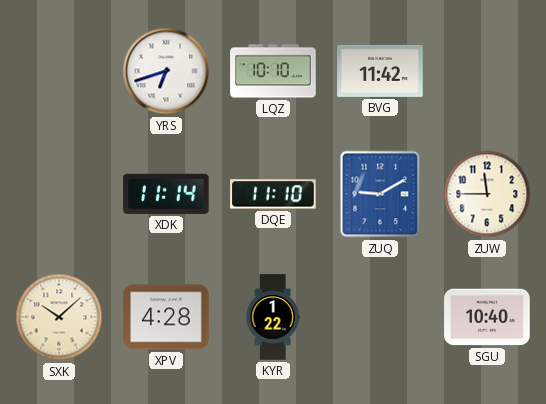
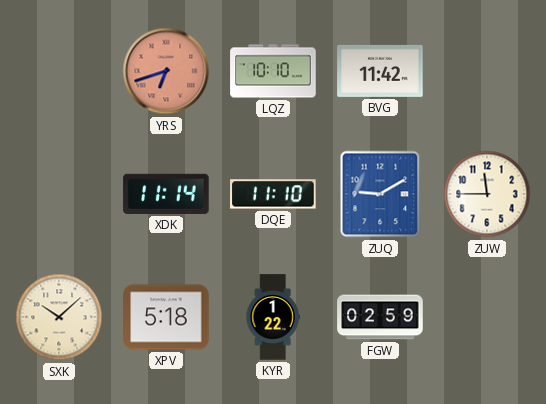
YRS dial: white -> salmon
XPV: 4:28 -> 5:18
FGW: none -> 02:59
SGU: 10:40 -> none
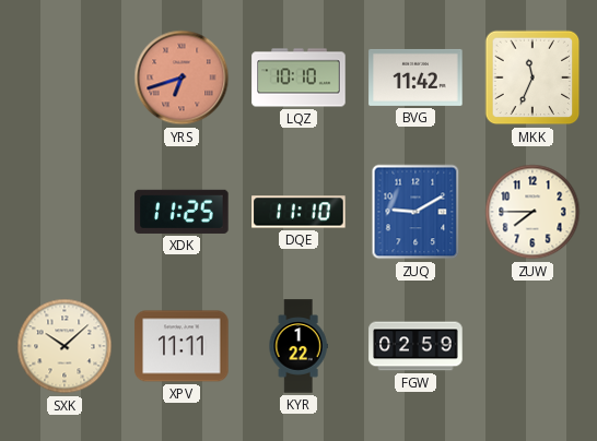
MKK: none -> 11:34
XDK: 11:14 -> 11:25
ZUW: 11:45 -> 7:45
XPV: 5:18 -> 11:11
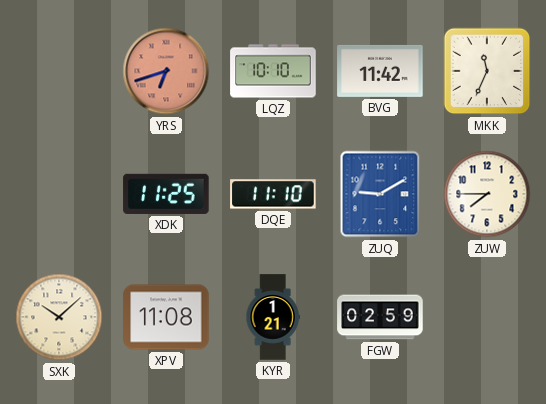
XPV: 11:11 -> 11:08
KYR: 1:22 -> 1:21
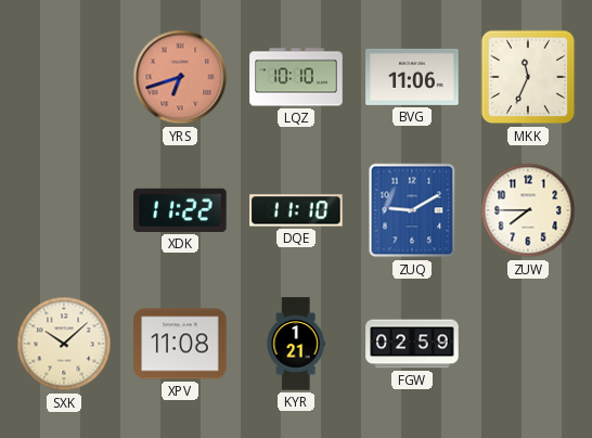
BVG: 11:42 -> 11:06
XDK: 11:25 -> 11:22
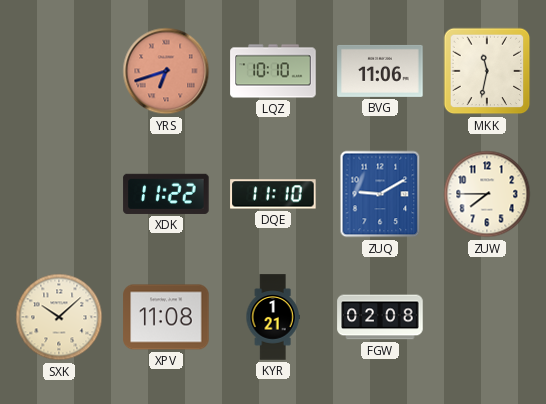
MKK: 11:34 -> 11:32
FGW: 02:59 -> 02:08
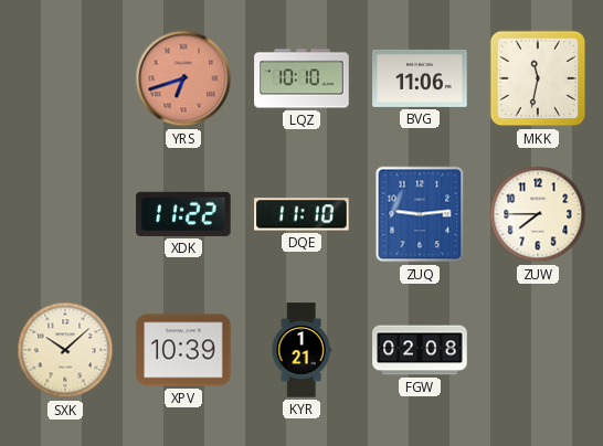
ZUQ: 9:10 -> 9:14
XPV: 11:08 -> 10:39
